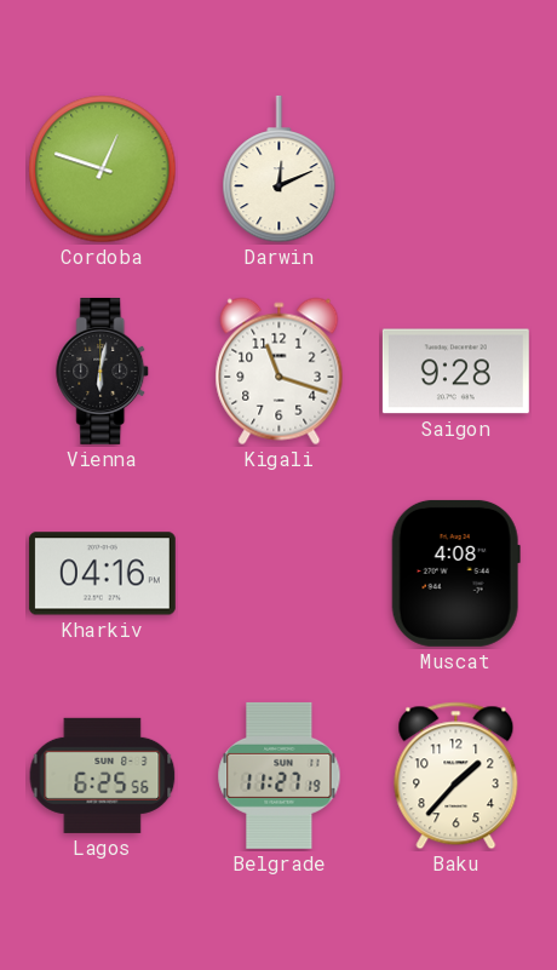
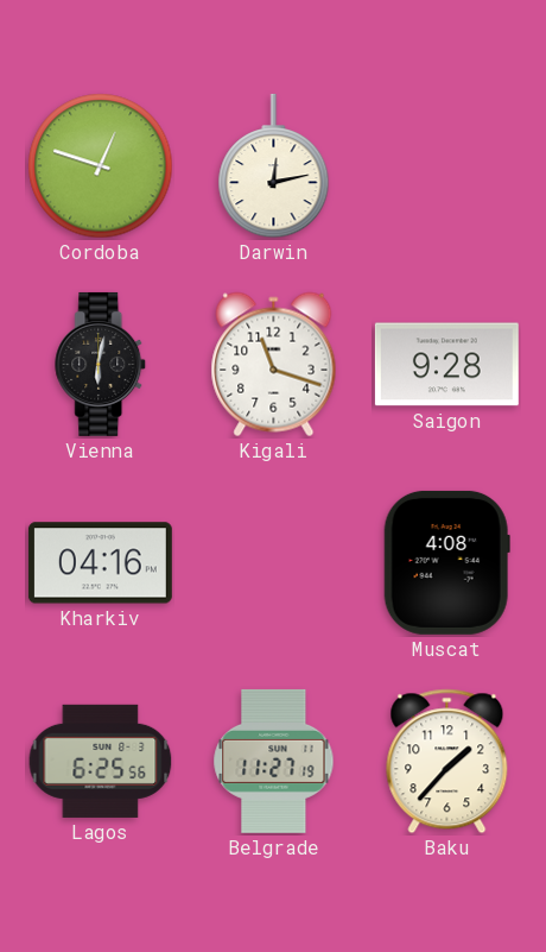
Darwin: 12:11 -> 12:13
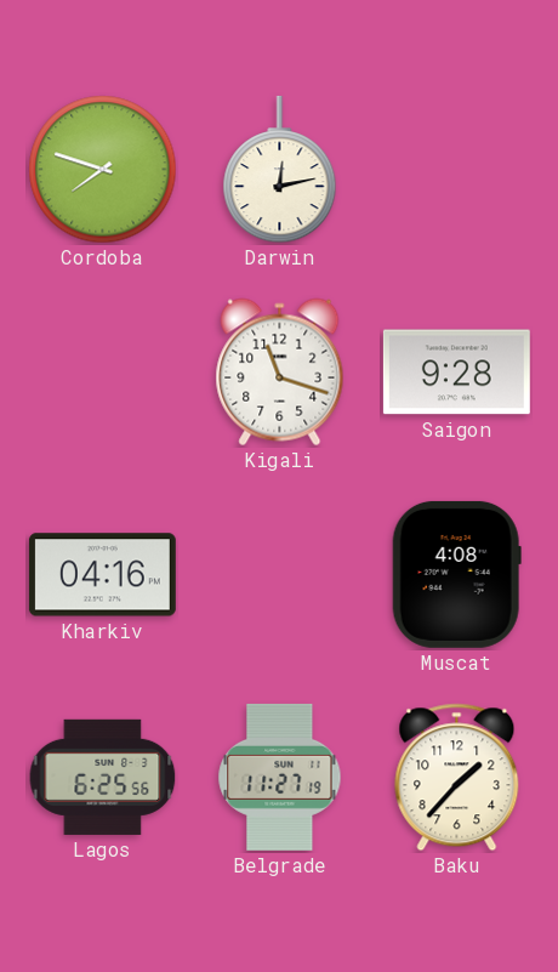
Cordoba: 12:48 -> 7:48
Vienna: 6:02 -> none
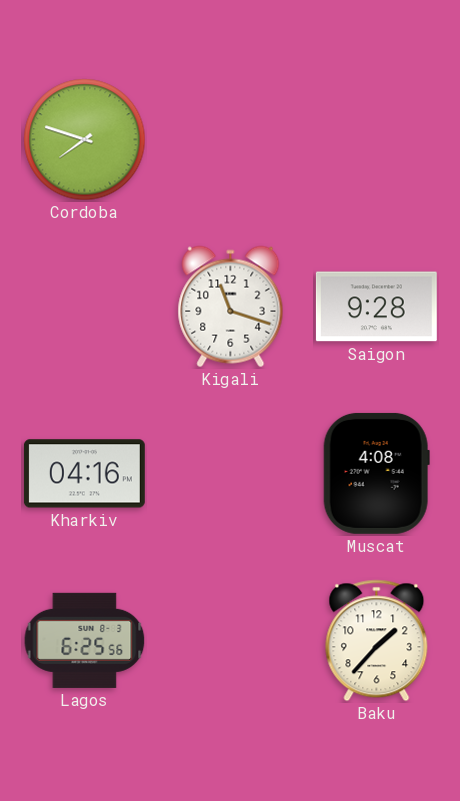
Darwin: 12:13 -> none
Belgrade: 11:27 -> none
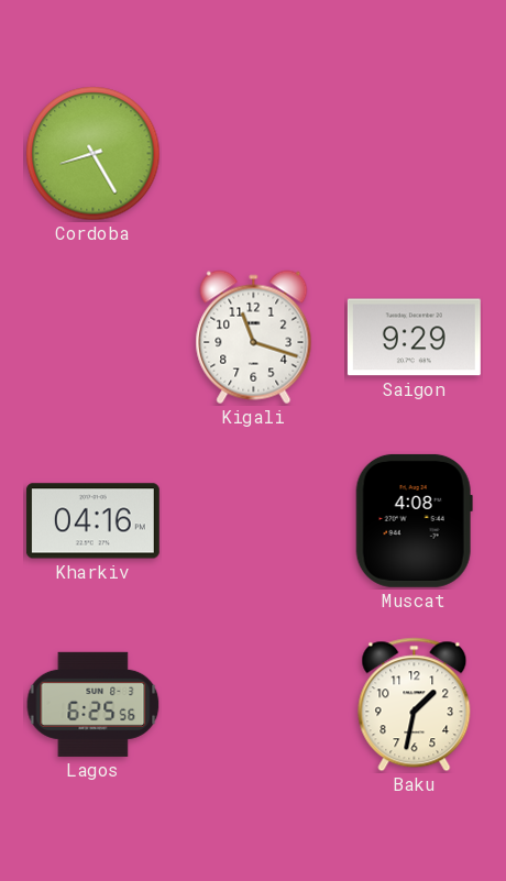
Cordoba: 7:48 -> 8:25
Saigon: 9:28 -> 9:29
Baku: 1:37 -> 1:32
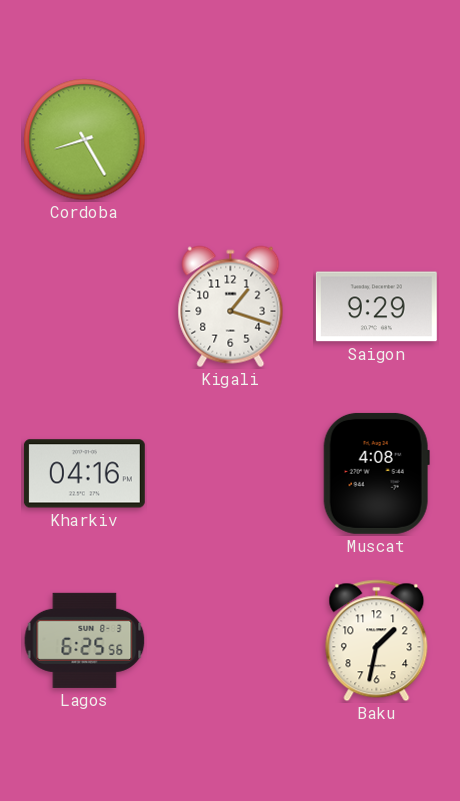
Kigali: 11:18 -> 1:18
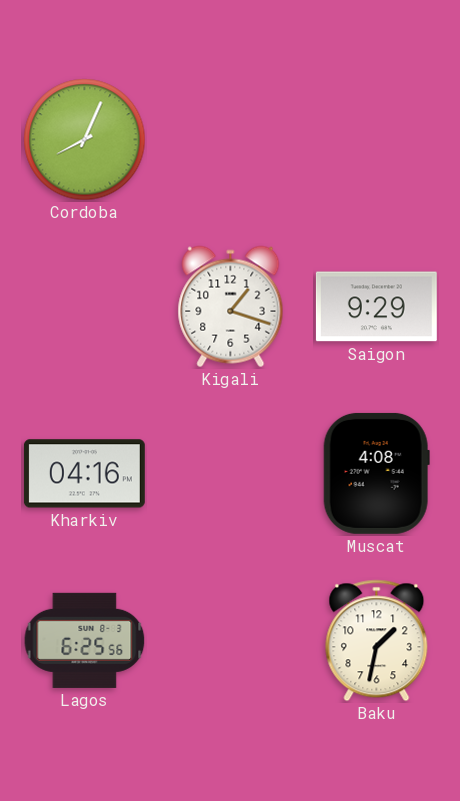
Cordoba: 8:25 -> 8:04
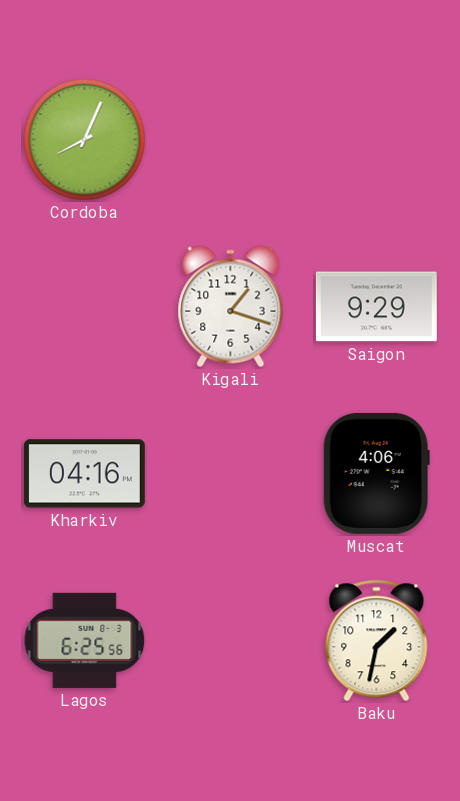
Muscat: 4:08 -> 4:06
